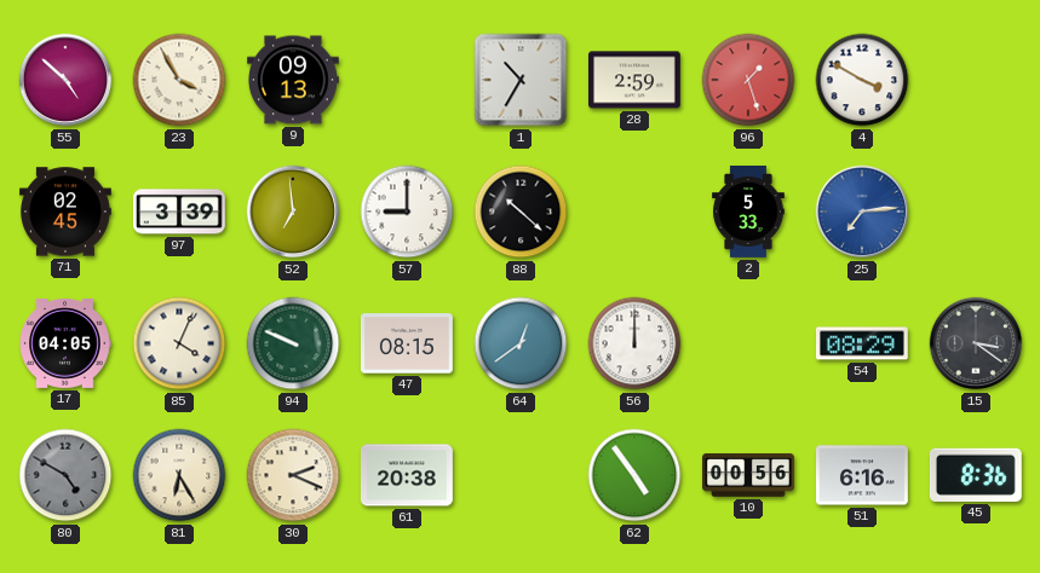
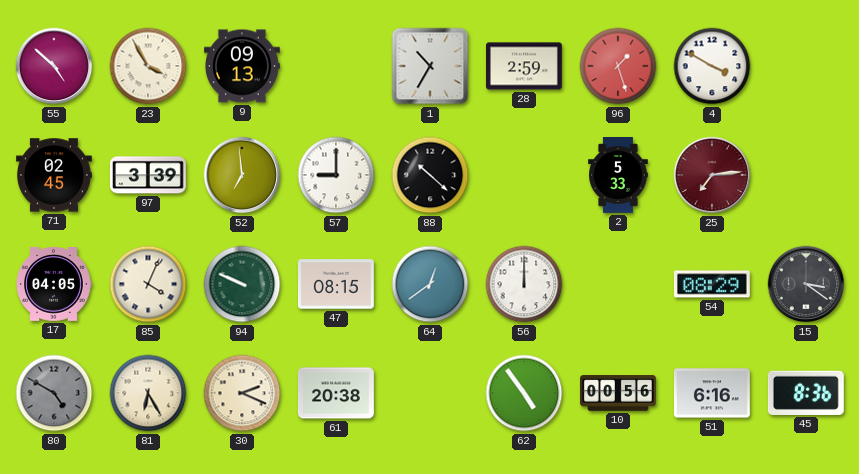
25 dial: blue -> burgundy
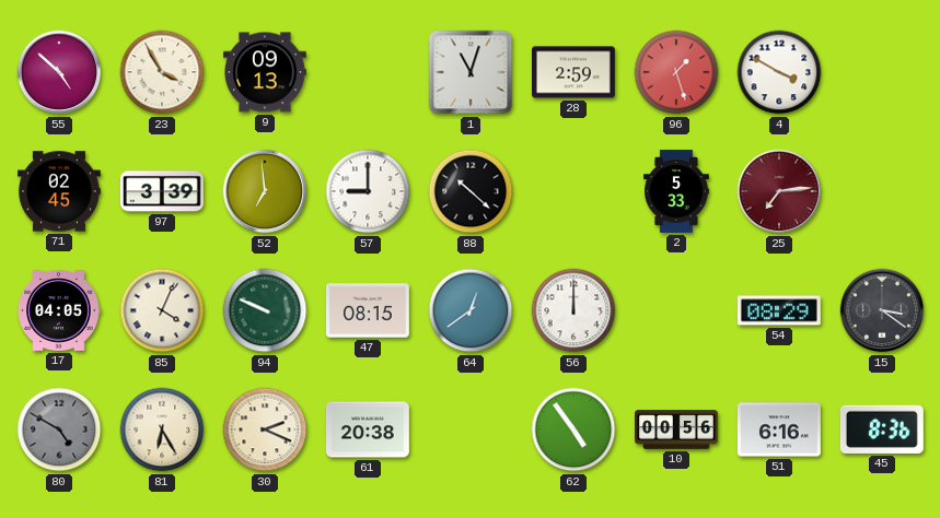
1: 10:35 -> 11:03
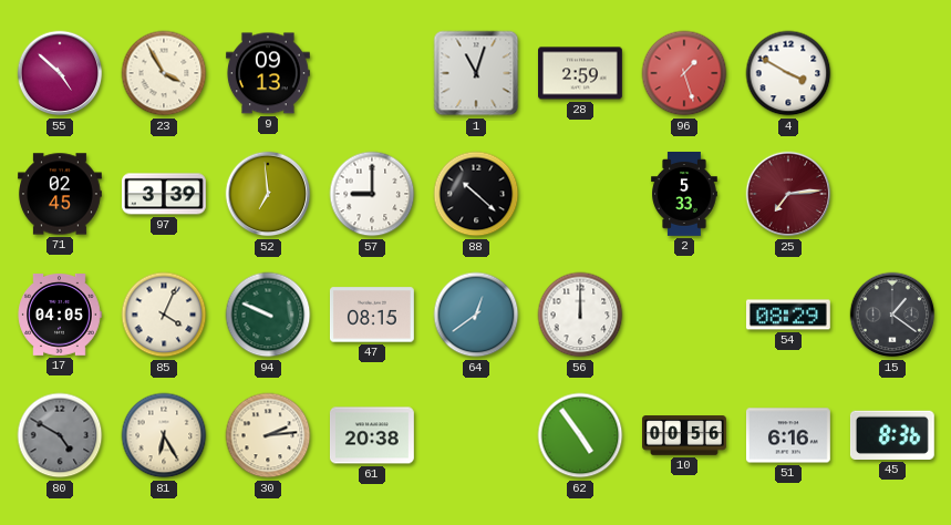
15: 3:21 -> 1:21
30: 2:19 -> 2:14
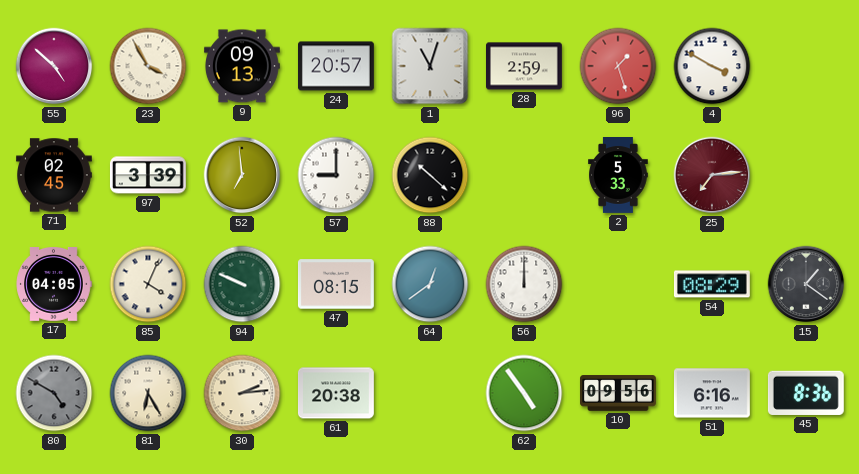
24: none -> 20:57
10: 00:56 -> 09:56
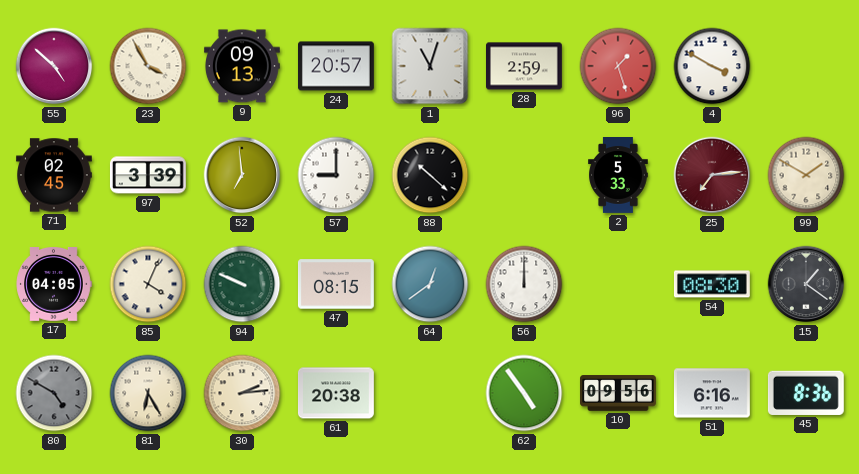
99: none -> 1:50
54: 08:29 -> 08:30
